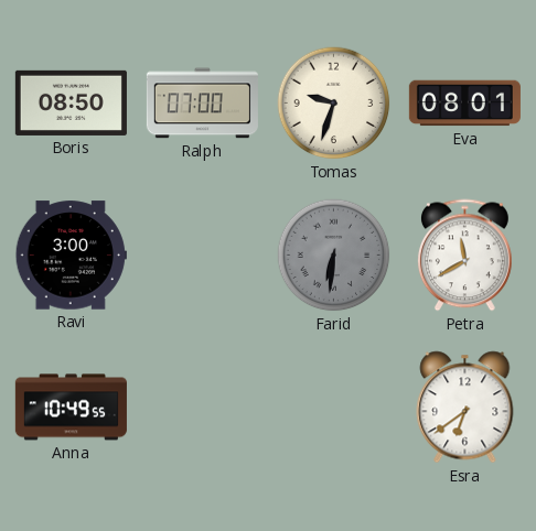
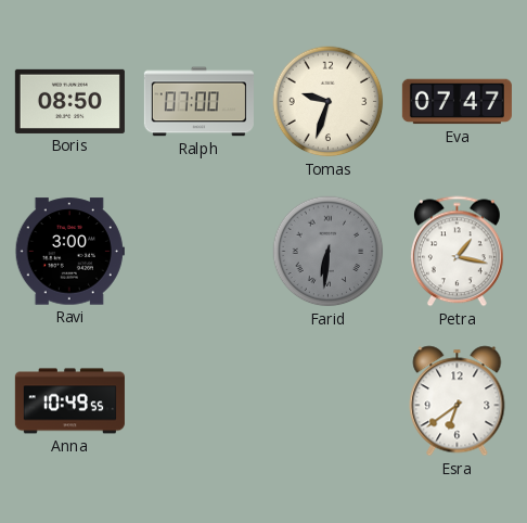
Eva: 08:01 -> 07:47
Petra: 11:40 -> 1:17
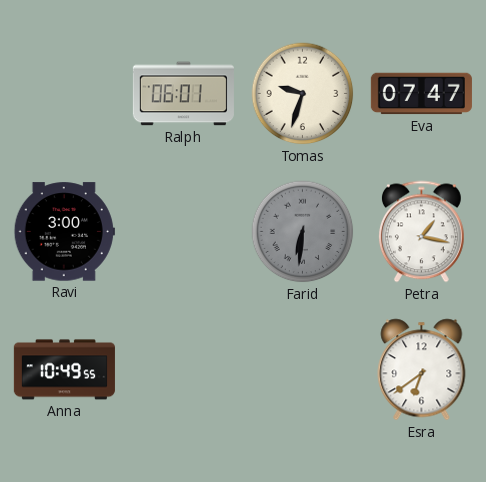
Boris: 08:50 -> none
Ralph: 07:00 -> 06:01
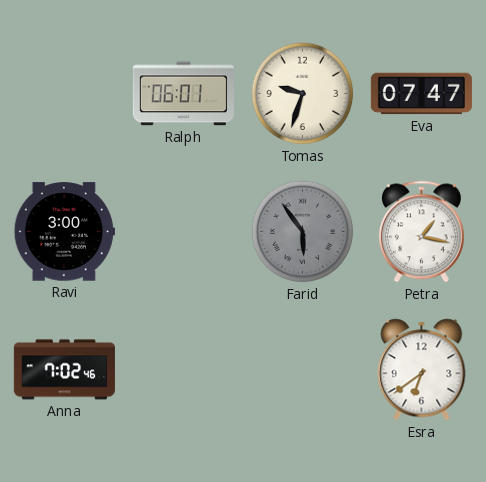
Farid: 6:31 -> 5:54
Anna: 10:49 -> 7:02
